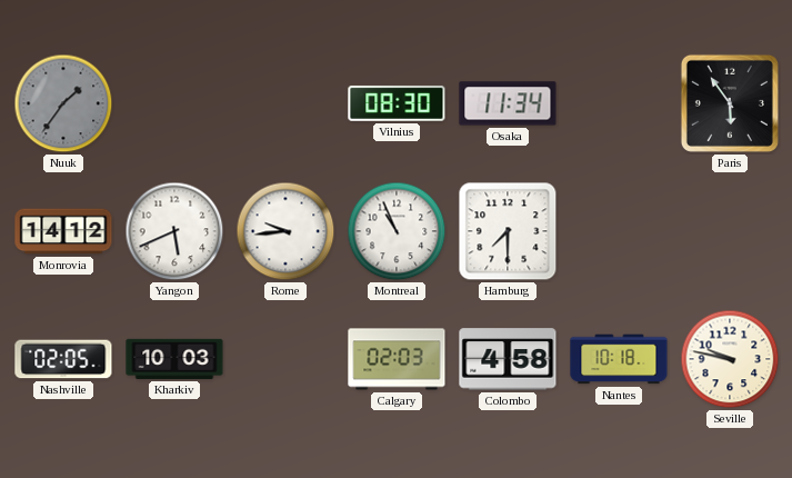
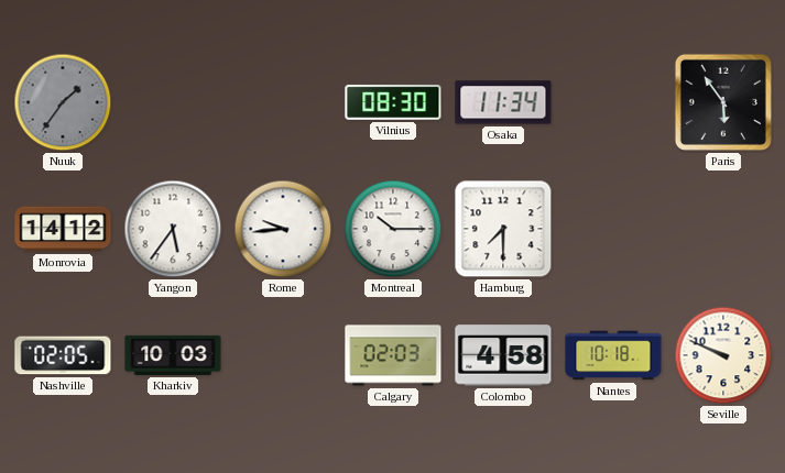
Yangon: 5:41 -> 5:36
Montreal: 10:56 -> 10:15
Seville: 9:47 -> 9:49
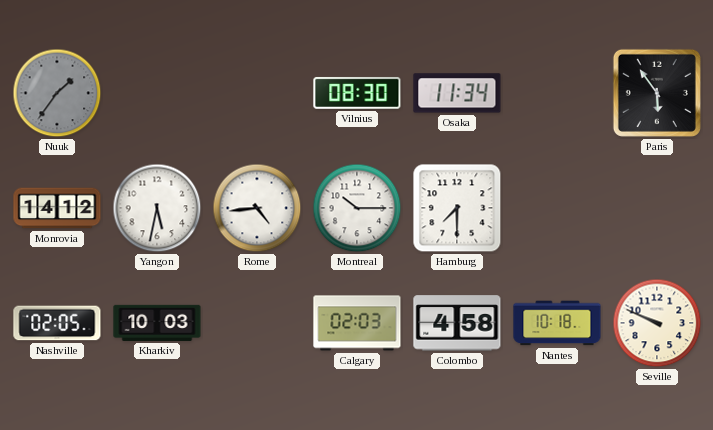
Yangon: 5:36 -> 5:32
Rome: 9:44 -> 4:44
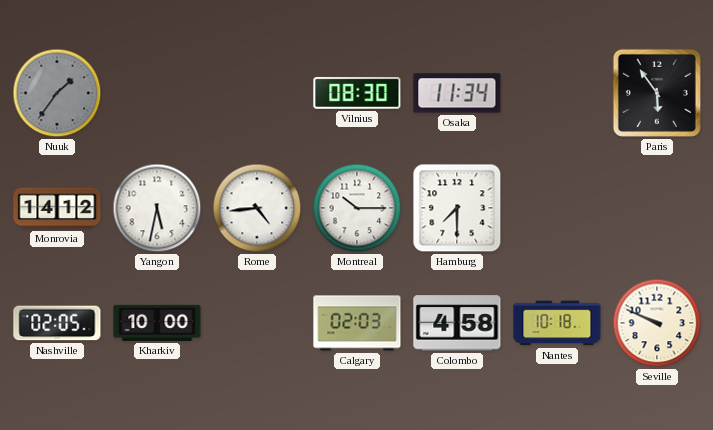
Kharkiv: 10:03 -> 10:00
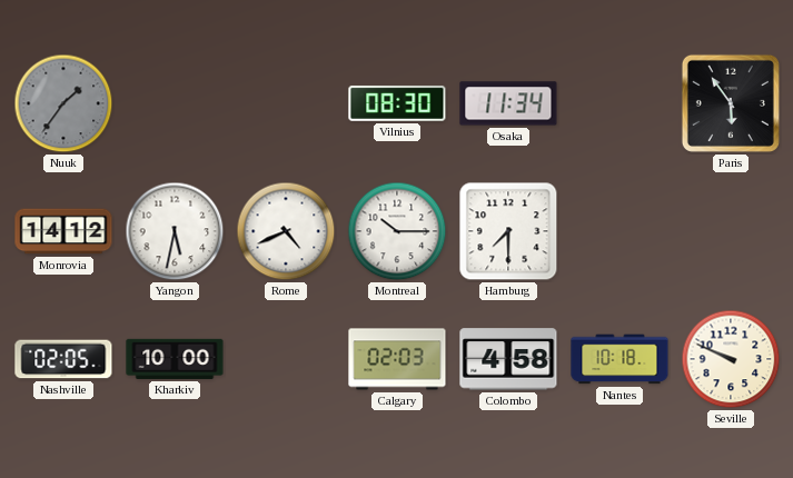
Rome: 4:44 -> 4:41
